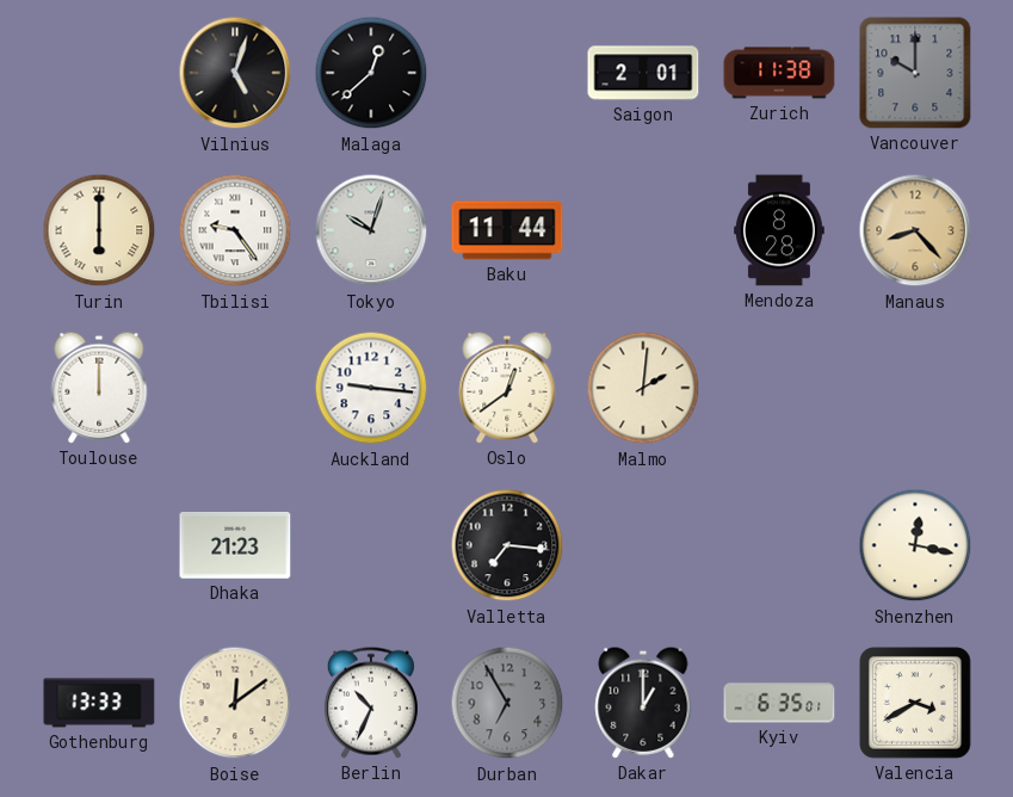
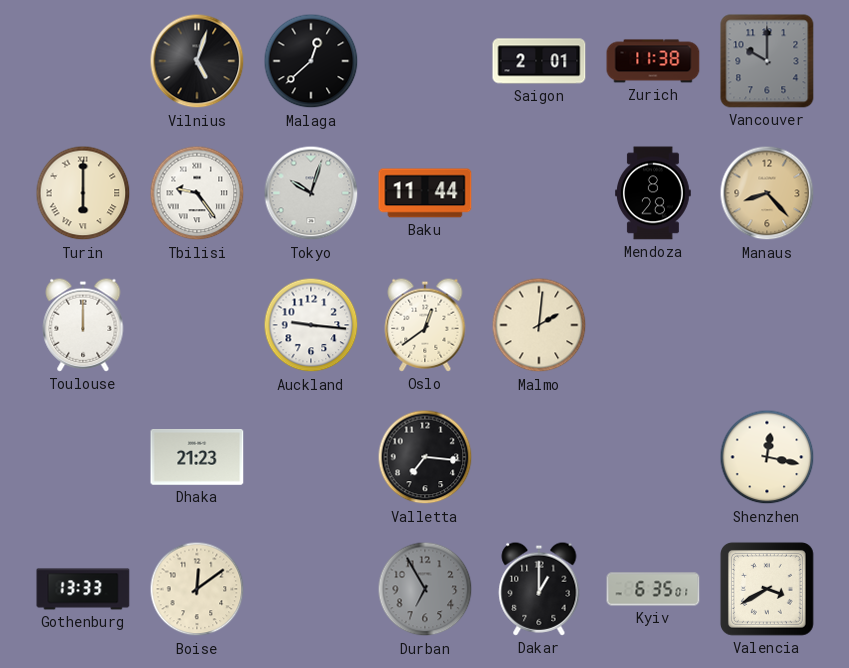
Berlin: 10:34 -> none
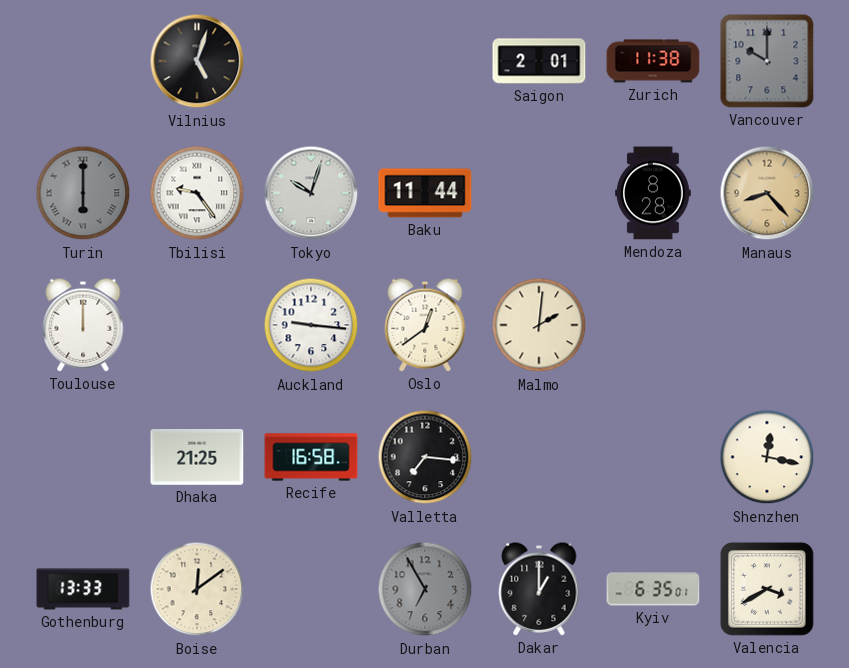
Malaga: 12:38 -> none
Turin dial: cream -> grey
Dhaka: 21:23 -> 21:25
Recife: none -> 16:58
